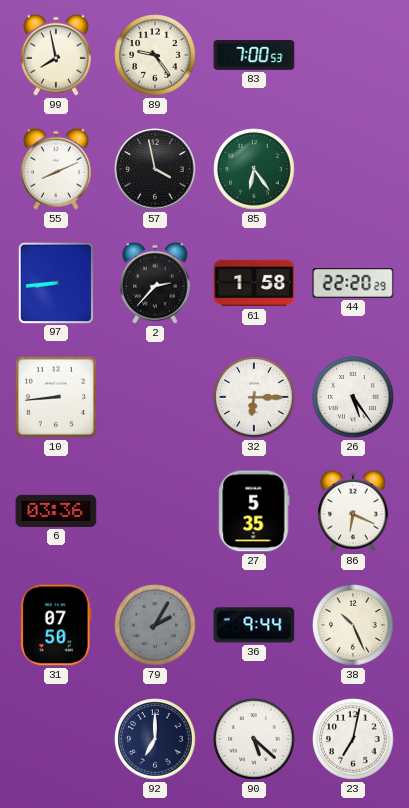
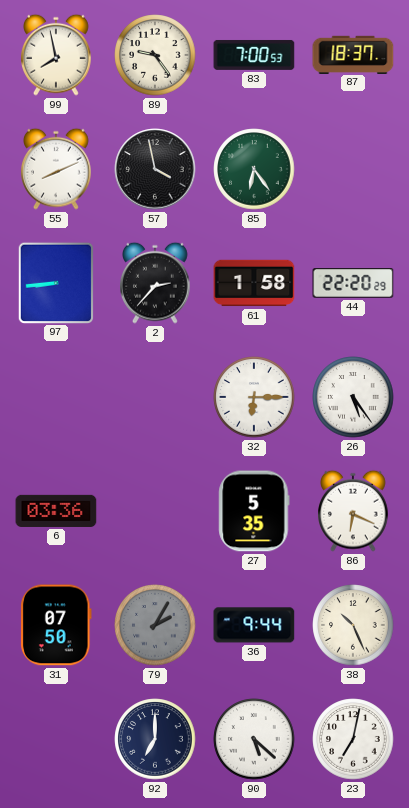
87: none -> 18:37
10: 8:44 -> none
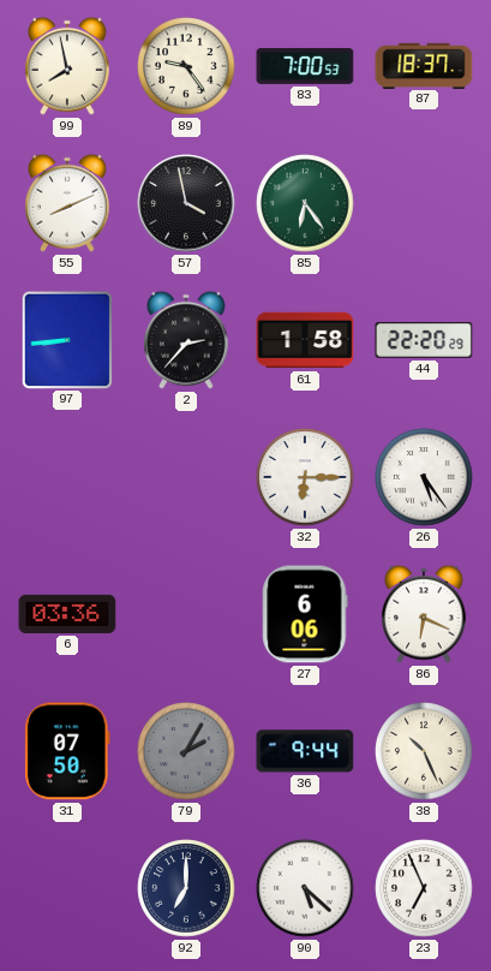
27: 5:35 -> 6:06
23: 7:02 -> 6:56
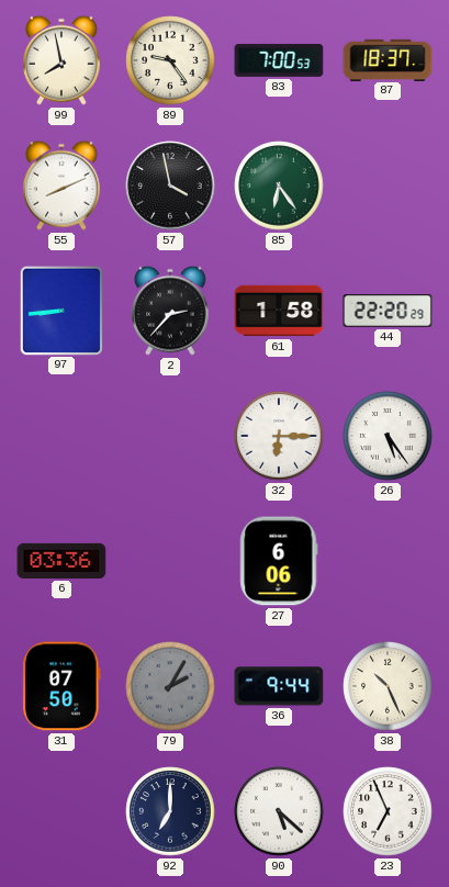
86: 6:19 -> none
